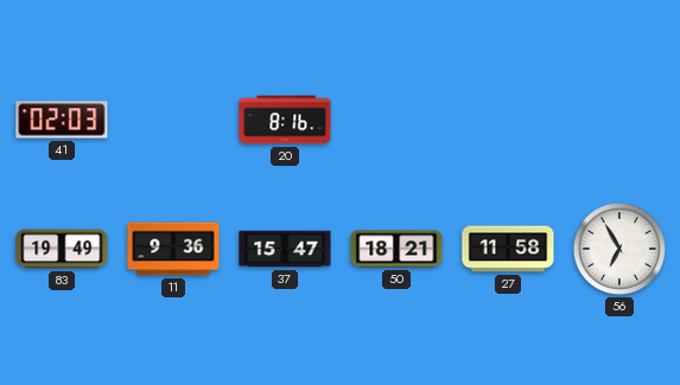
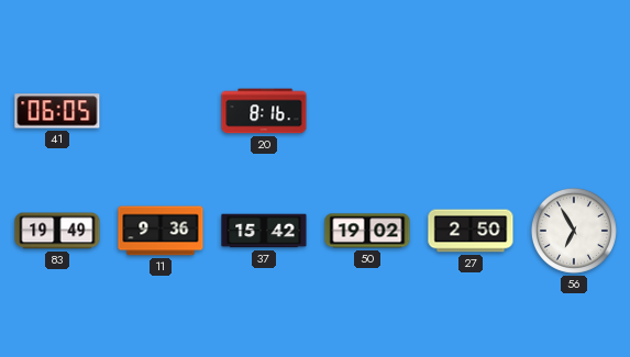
41: 02:03 -> 06:05
37: 15:47 -> 15:42
50: 18:21 -> 19:02
27: 11:58 -> 2:50
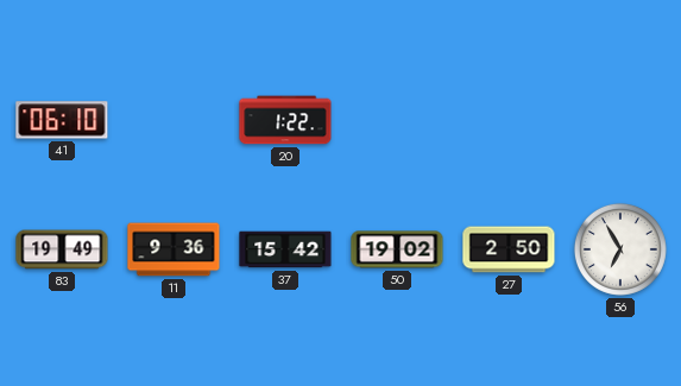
41: 06:05 -> 06:10
20: 8:16 -> 1:22
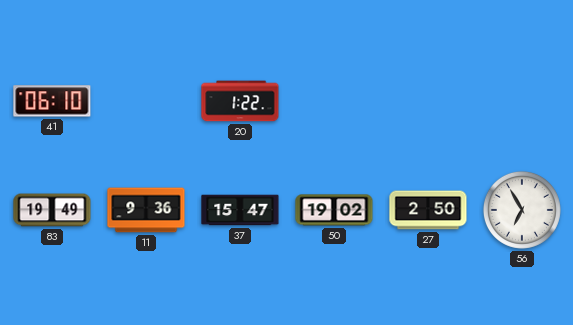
37: 15:42 -> 15:47
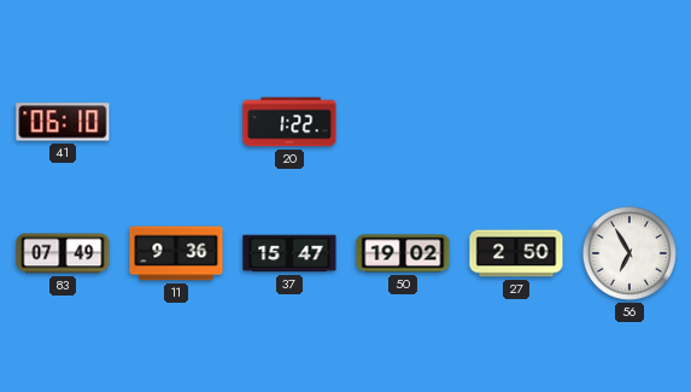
83: 19:49 -> 07:49
